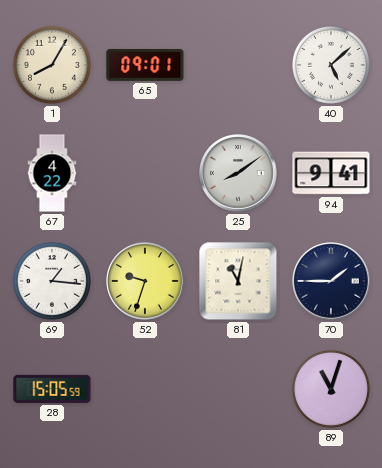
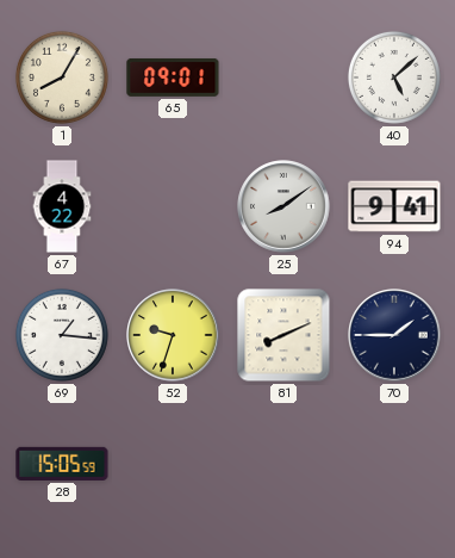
81: 11:02 -> 8:11
89: 11:03 -> none
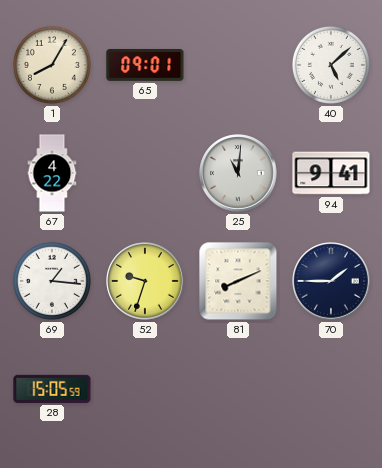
25: 8:09 -> 11:01
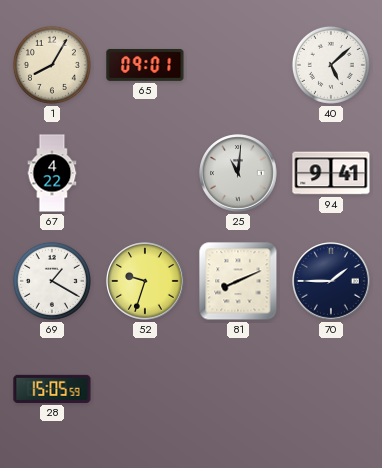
69: 1:16 -> 1:20
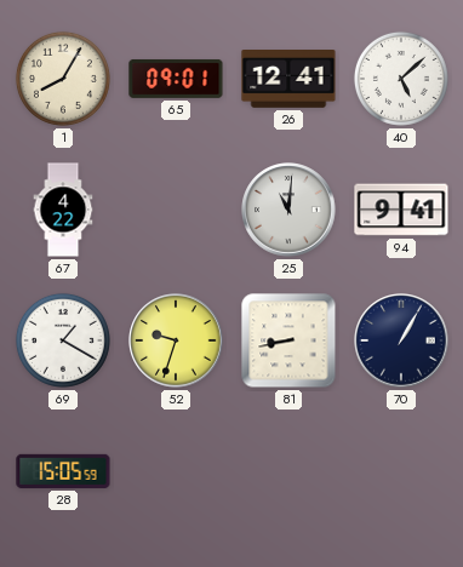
26: none -> 12:41
81: 8:11 -> 8:43
70: 1:45 -> 1:05
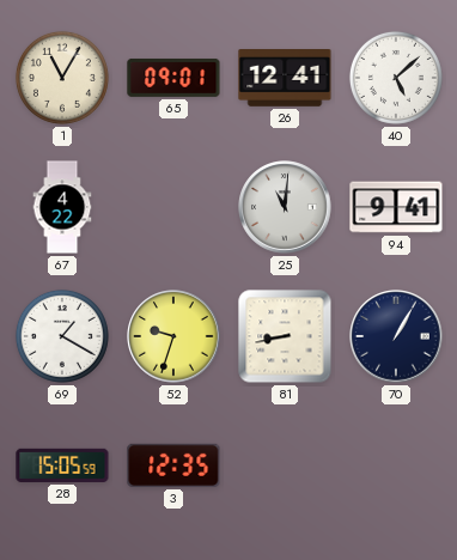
1: 8:05 -> 11:05
3: none -> 12:35
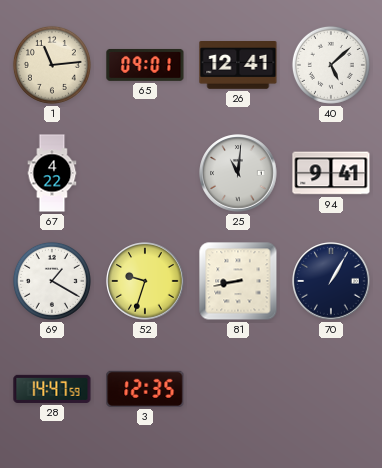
1: 11:05 -> 11:14
28: 15:05 -> 14:47
